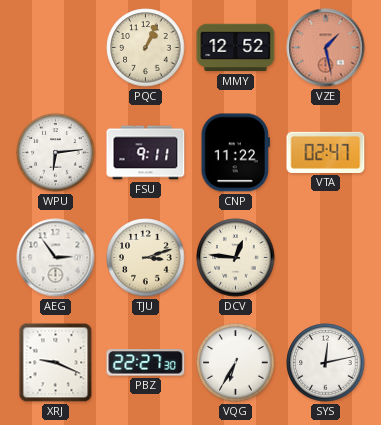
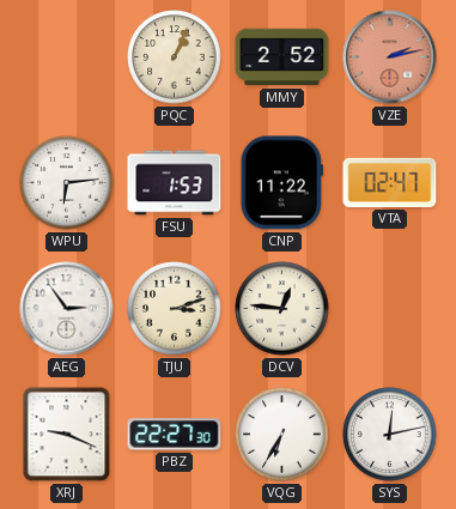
MMY: 12:52 -> 2:52
VZE: 1:28 -> 2:13
FSU: 9:11 -> 1:53
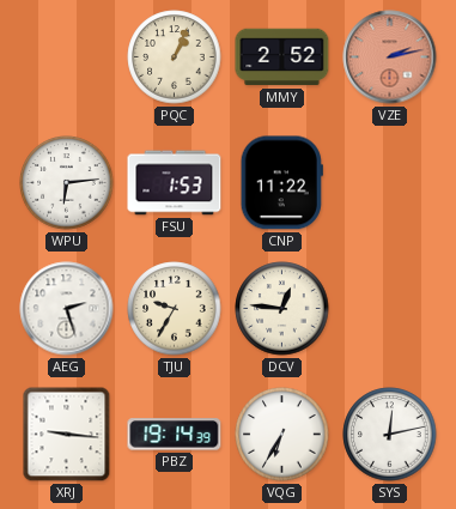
VTA: 02:47 -> none
AEG: 2:54 -> 2:27
TJU: 3:12 -> 9:35
XRJ: 9:19 -> 9:16
PBZ: 22:27 -> 19:14
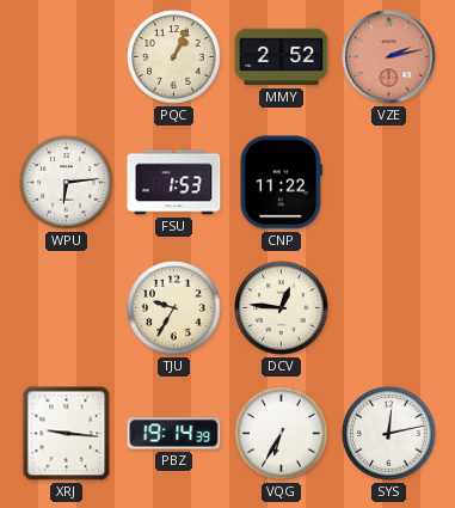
AEG: 2:27 -> none
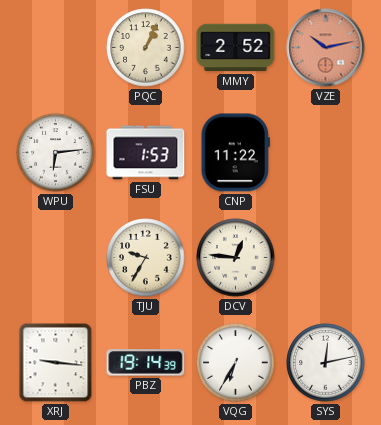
VZE: 2:13 -> 10:13
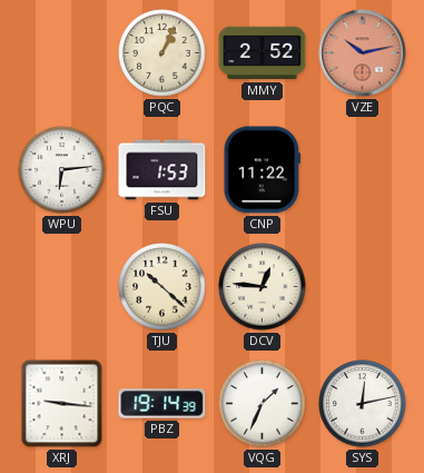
TJU: 9:35 -> 10:22
VQG: 6:35 -> 1:34
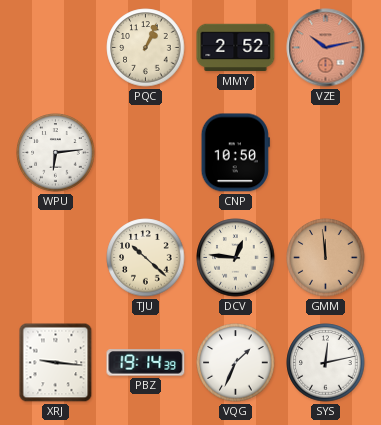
FSU: 1:53 -> none
CNP: 11:22 -> 10:50
GMM: none -> 11:59
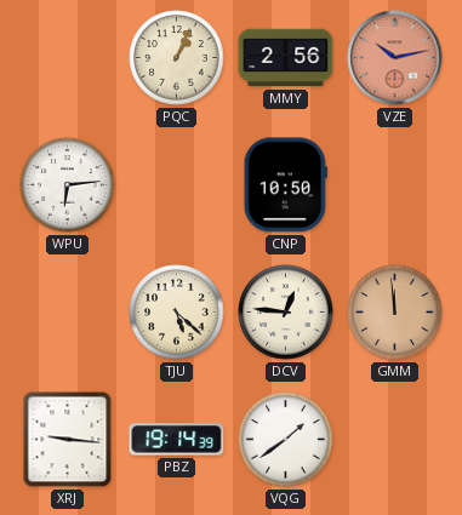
MMY: 2:52 -> 2:56
TJU: 10:22 -> 5:22
VQG: 1:34 -> 1:39
SYS: 12:13 -> none
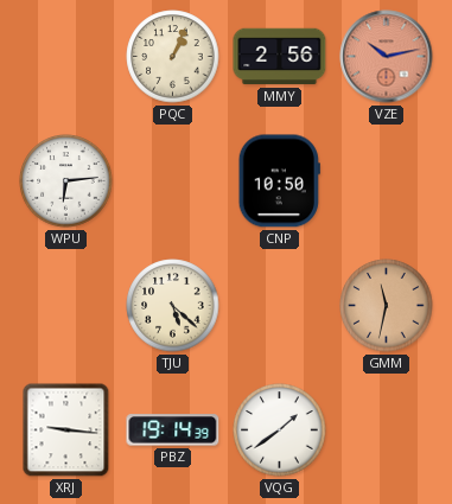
DCV: 12:46 -> none
GMM: 11:59 -> 11:32
